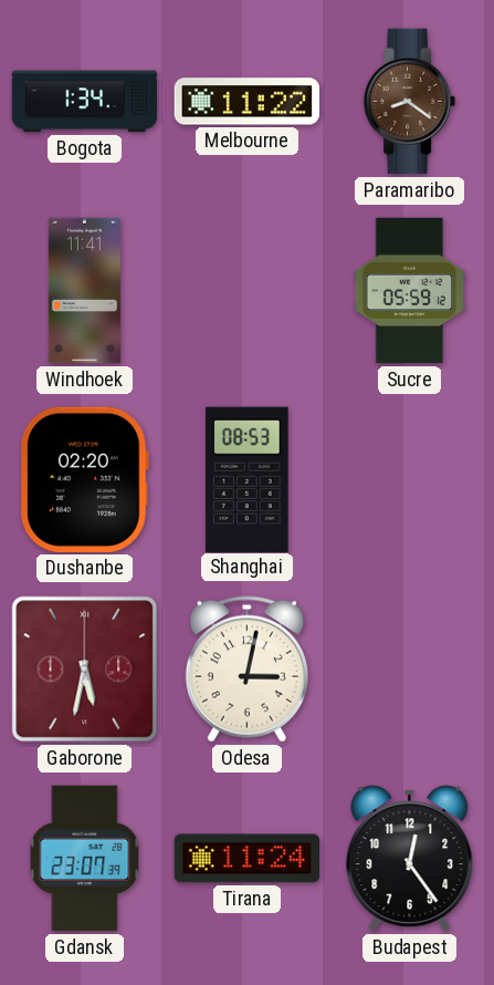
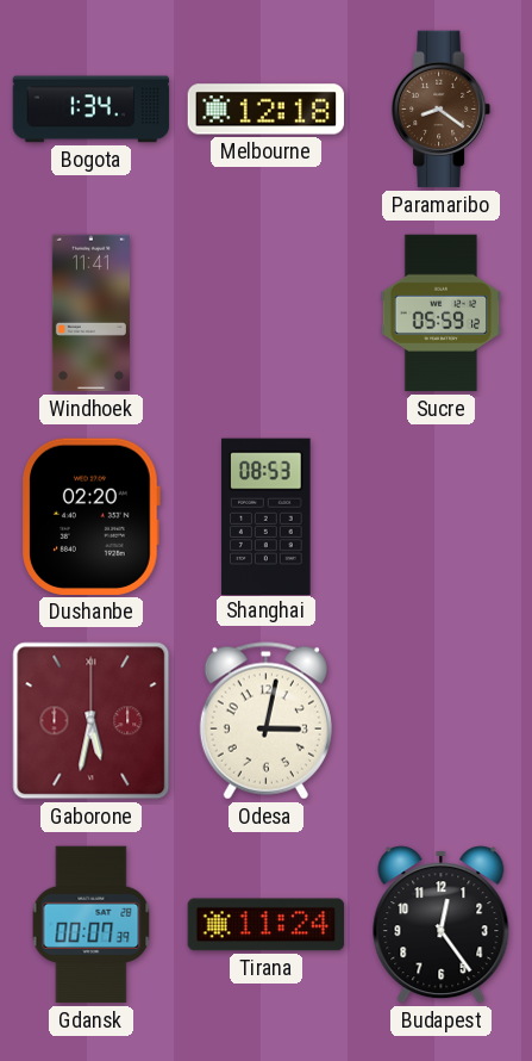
Melbourne: 11:22 -> 12:18
Gdansk: 23:07 -> 00:07
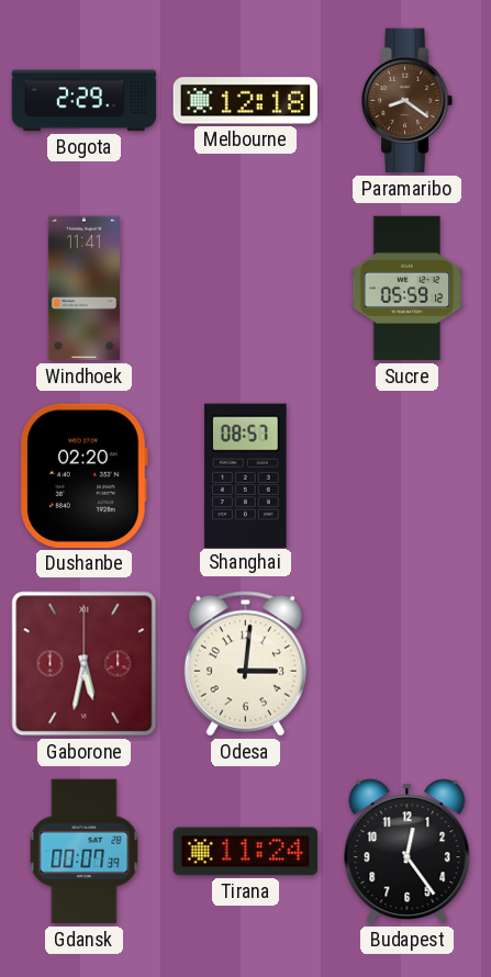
Bogota: 1:34 -> 2:29
Shanghai: 08:53 -> 08:57
Odesa: 3:02 -> 3:01
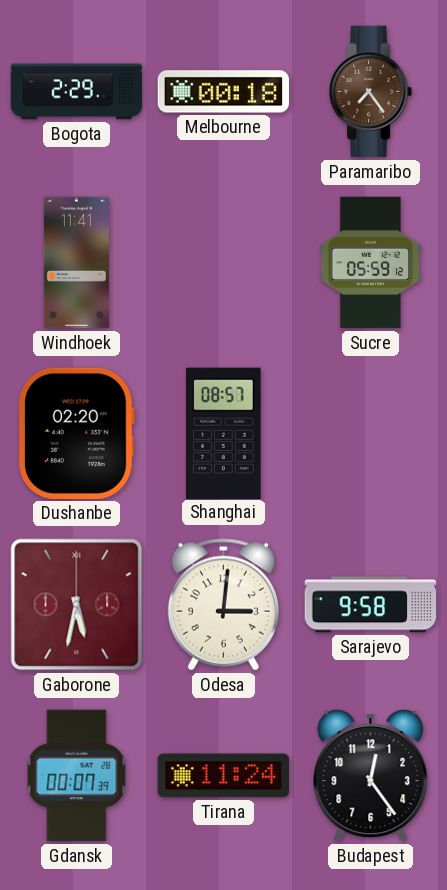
Melbourne: 12:18 -> 00:18
Paramaribo: 8:21 -> 7:24
Sarajevo: none -> 9:58
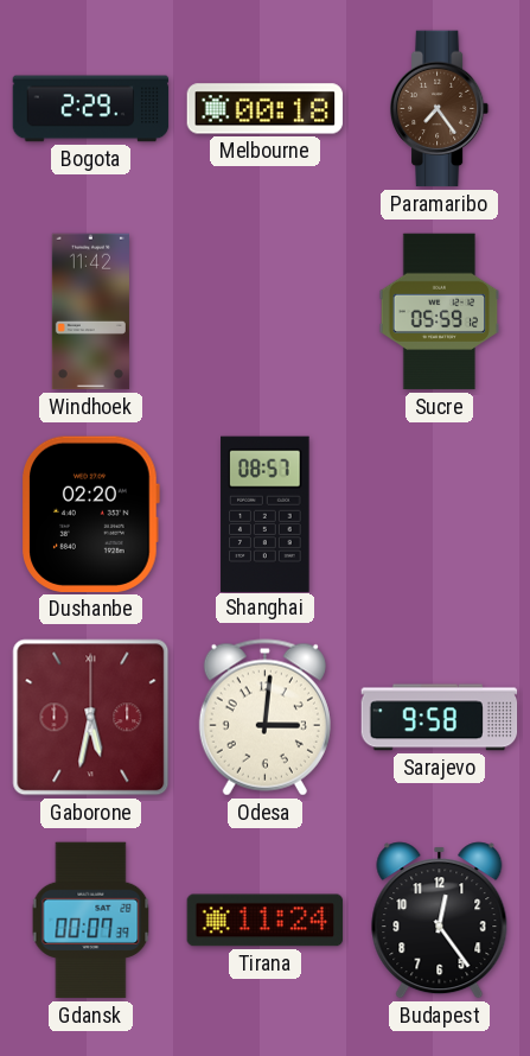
Windhoek: 11:41 -> 11:42
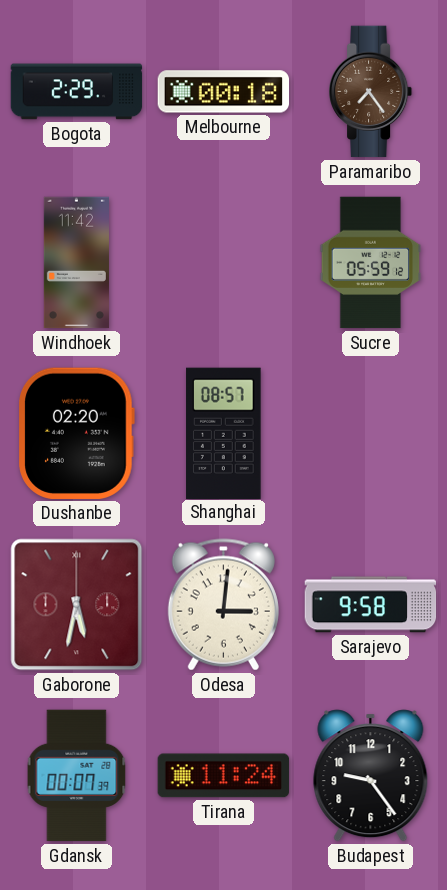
Budapest: 12:24 -> 9:24
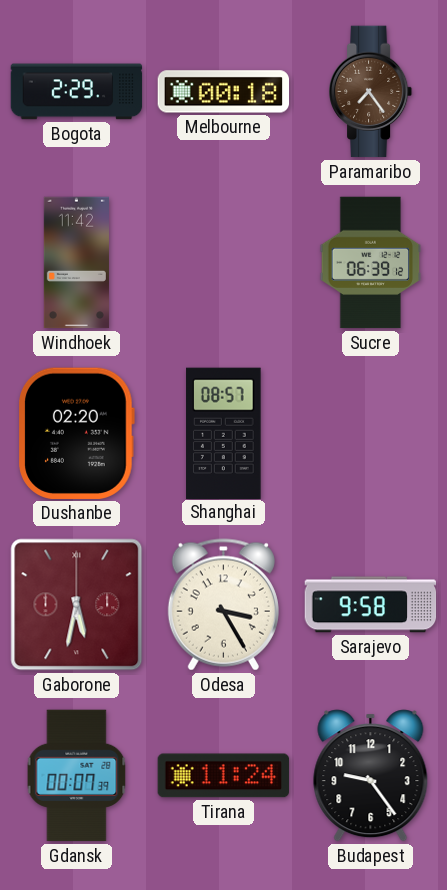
Sucre: 05:59 -> 06:39
Odesa: 3:01 -> 3:25
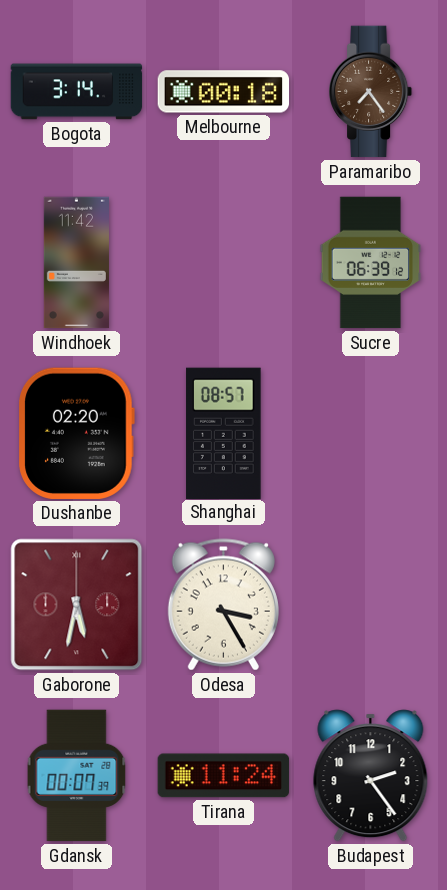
Bogota: 2:29 -> 3:14
Sarajevo: 9:58 -> none
Budapest: 9:24 -> 2:24
